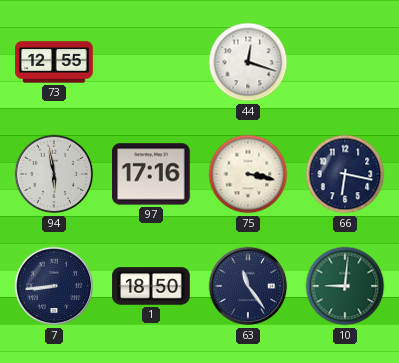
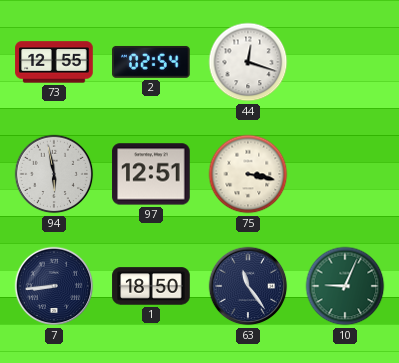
2: none -> 02:54
97: 17:16 -> 12:51
66: 6:17 -> none
10: 9:01 -> 9:04
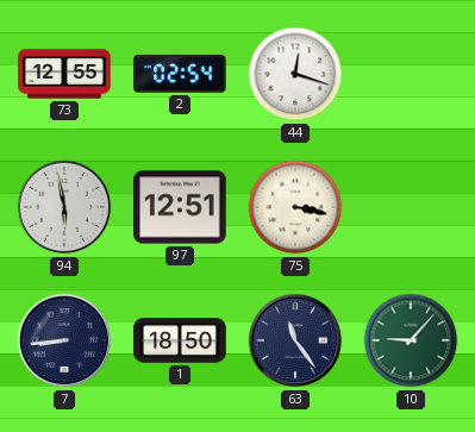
10: 9:04 -> 9:07
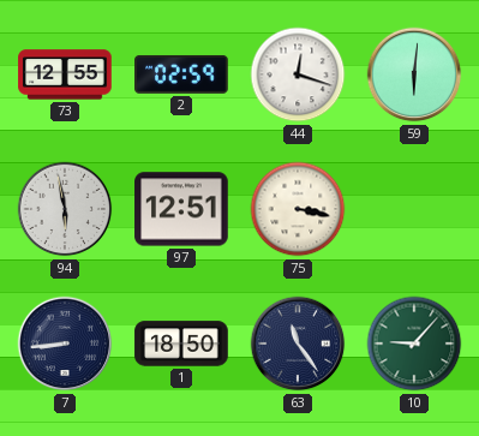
2: 02:54 -> 02:59
59: none -> 6:01
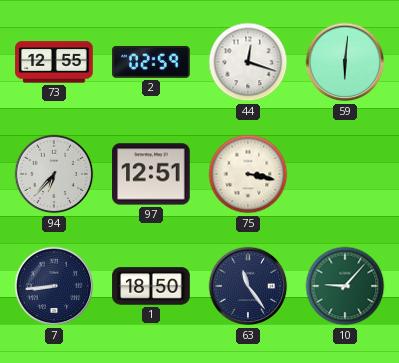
94: 5:58 -> 6:37
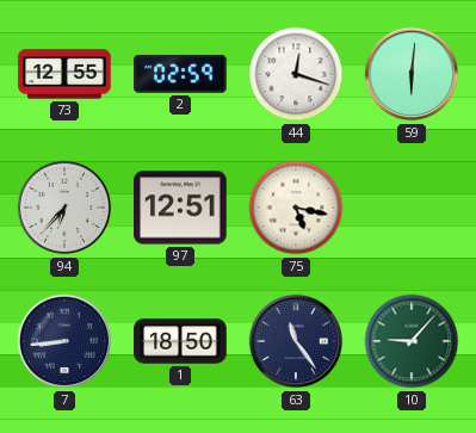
75: 3:17 -> 5:17
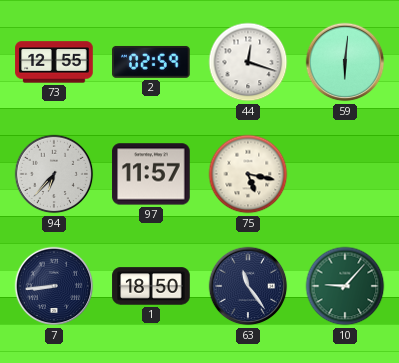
97: 12:51 -> 11:57
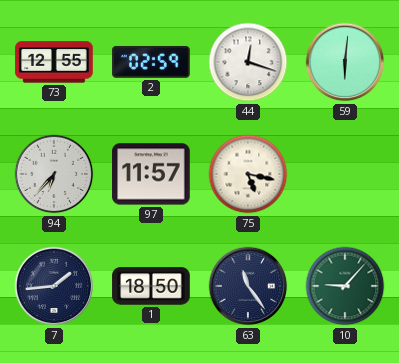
7: 8:44 -> 1:44
